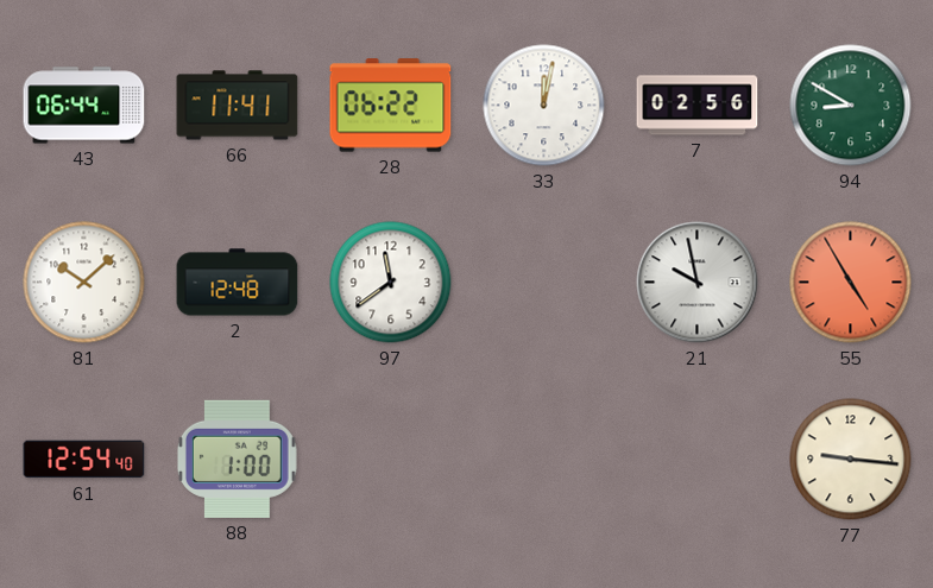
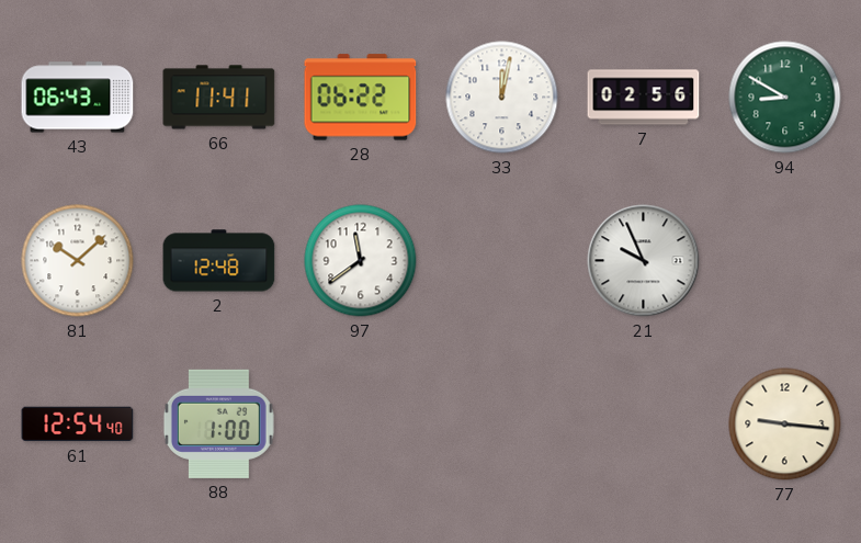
43: 06:44 -> 06:43
21: 9:58 -> 9:56
55: 4:55 -> none
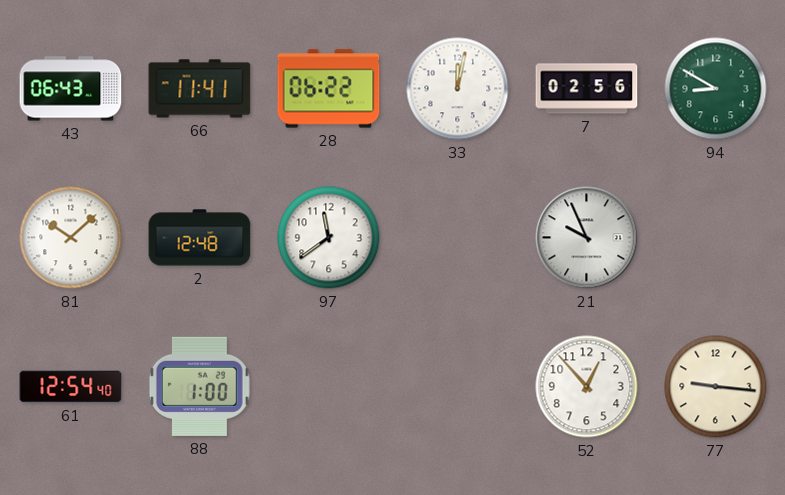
52: none -> 12:53
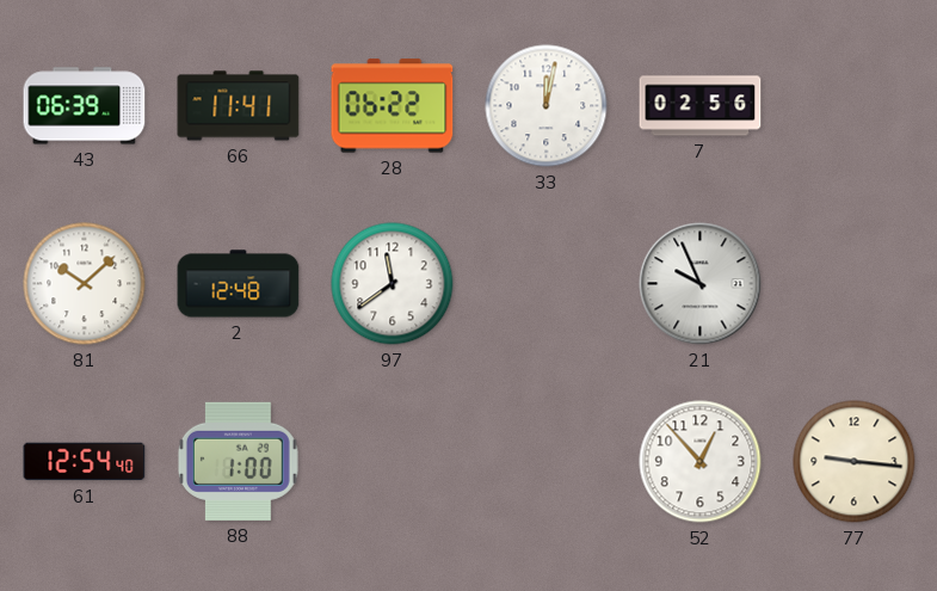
43: 06:43 -> 06:39
94: 8:50 -> none
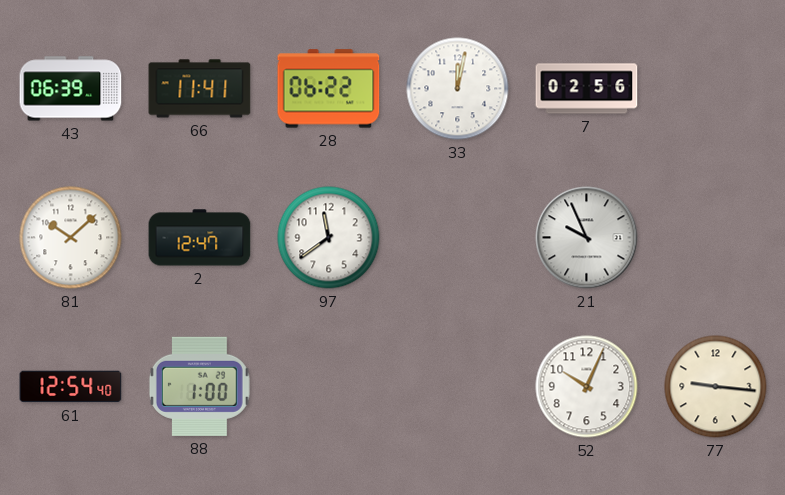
2: 12:48 -> 12:47
52: 12:53 -> 10:04
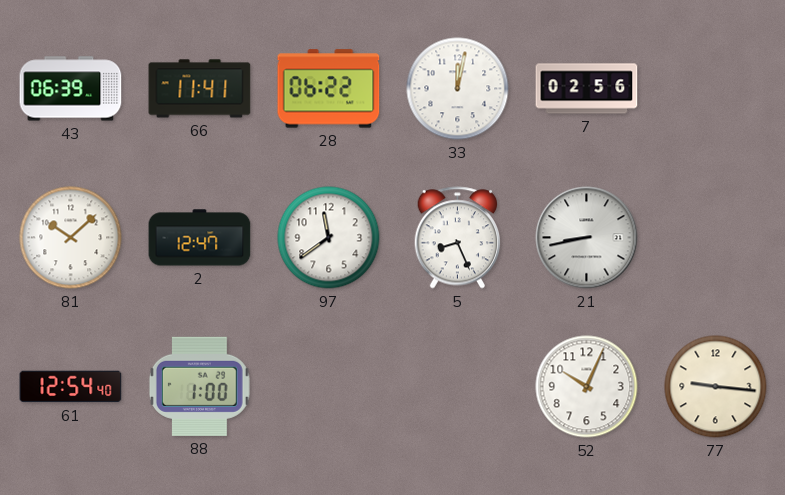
5: none -> 8:26
21: 9:56 -> 8:43
